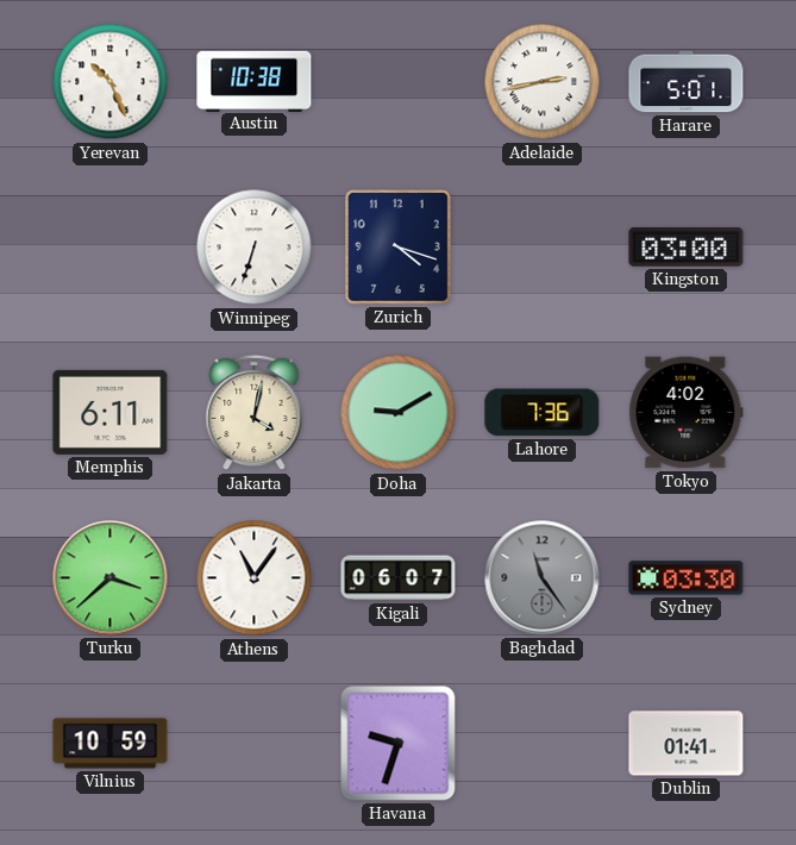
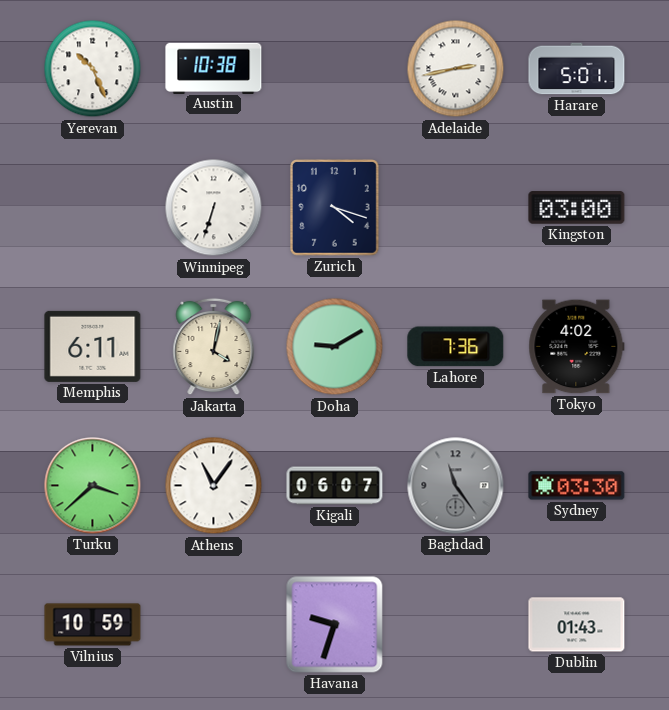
Dublin: 01:41 -> 01:43
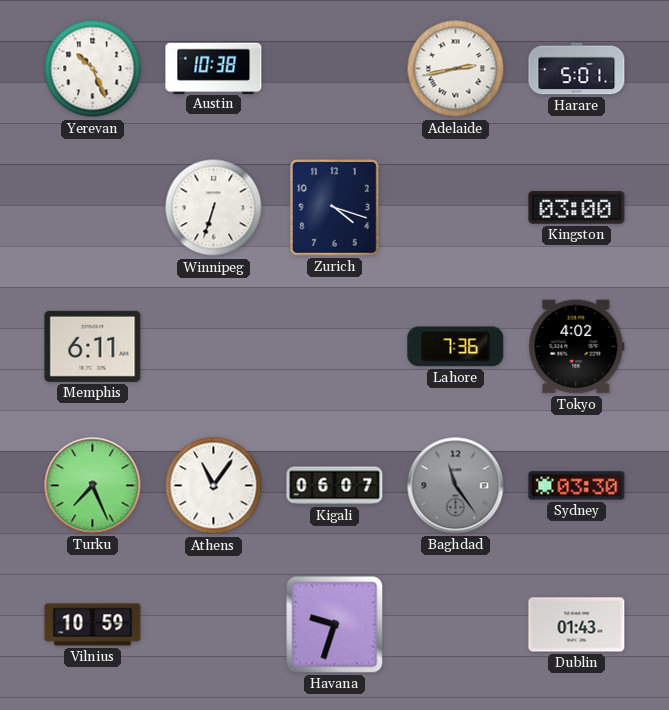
Jakarta: 4:02 -> none
Doha: 9:10 -> none
Turku: 3:38 -> 7:26
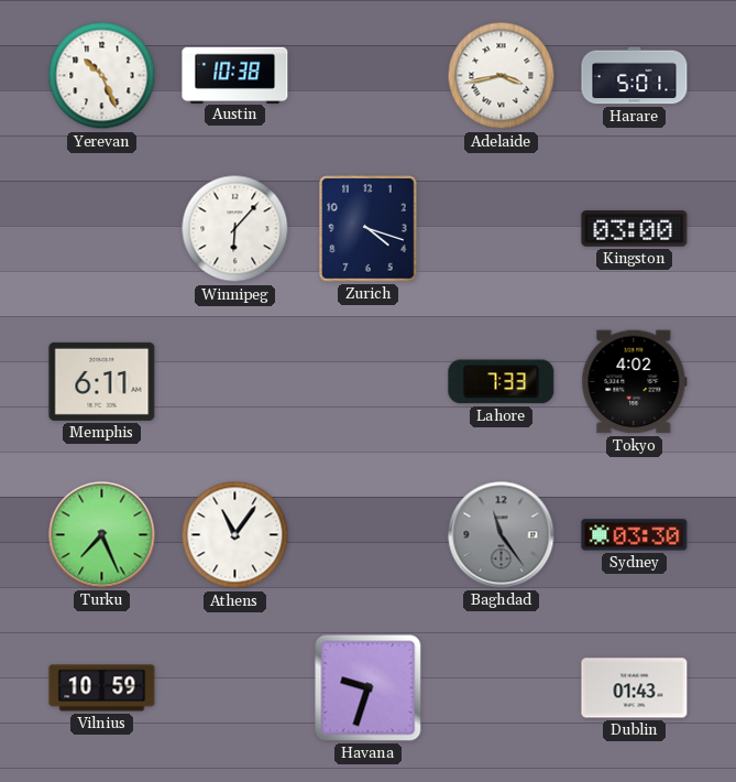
Adelaide: 2:43 -> 3:43
Winnipeg: 6:33 -> 6:07
Lahore: 7:36 -> 7:33
Kigali: 06:07 -> none
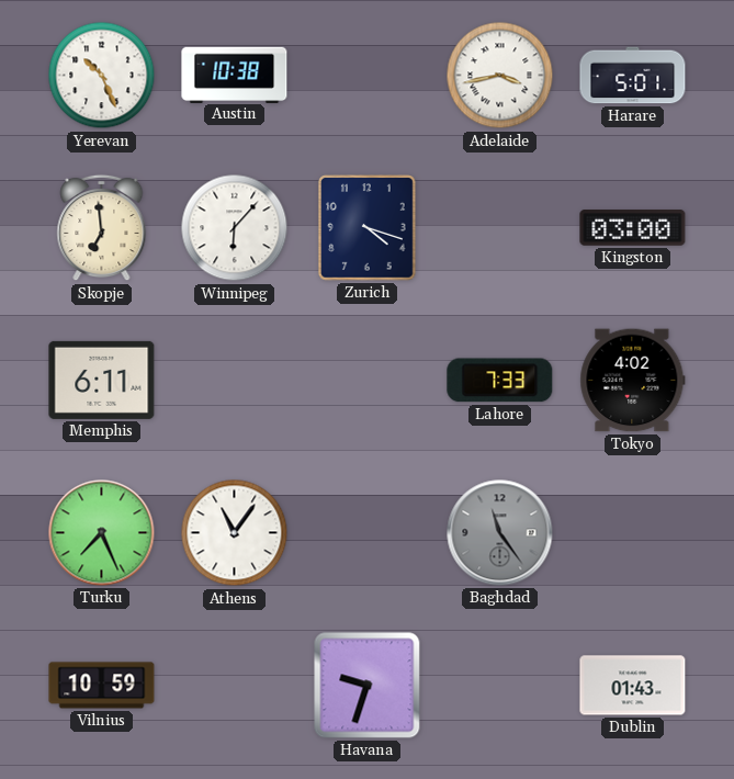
Skopje: none -> 6:59
Sydney: 03:30 -> none
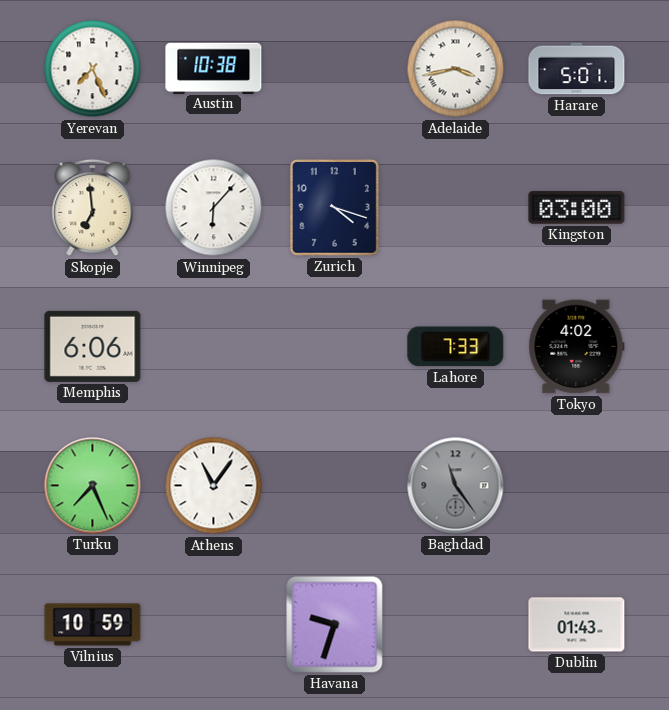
Yerevan: 10:26 -> 7:26
Memphis: 6:11 -> 6:06
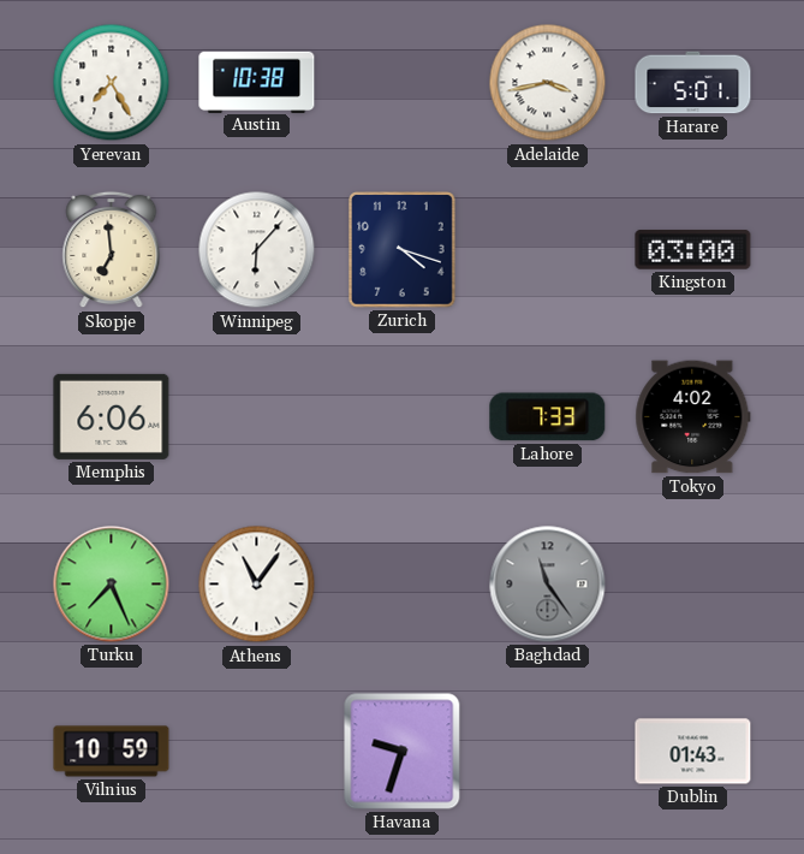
Yerevan: 7:26 -> 7:25
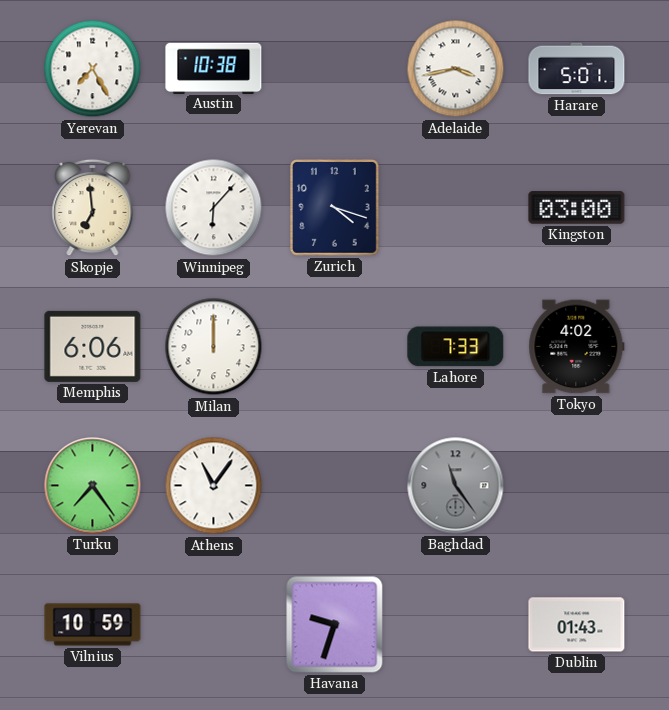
Milan: none -> 12:00
Turku: 7:26 -> 7:24
